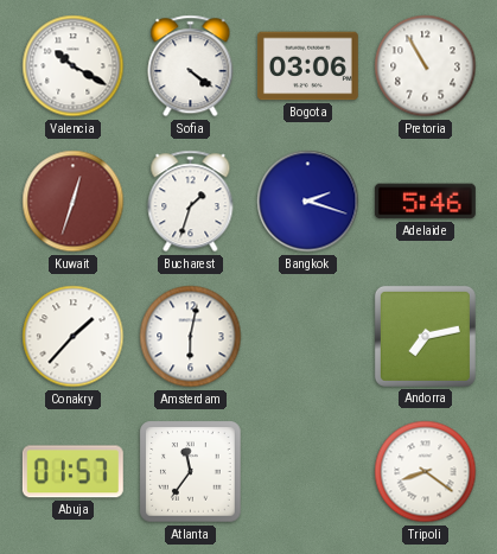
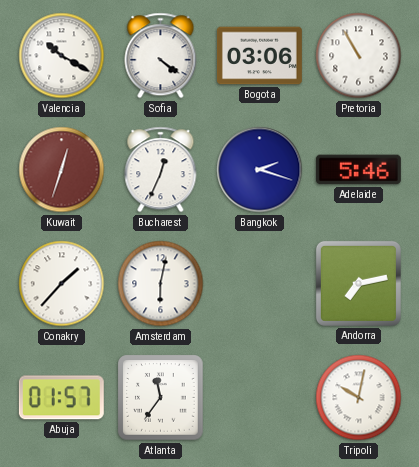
Bucharest: 1:33 -> 12:34
Tripoli: 8:21 -> 10:02
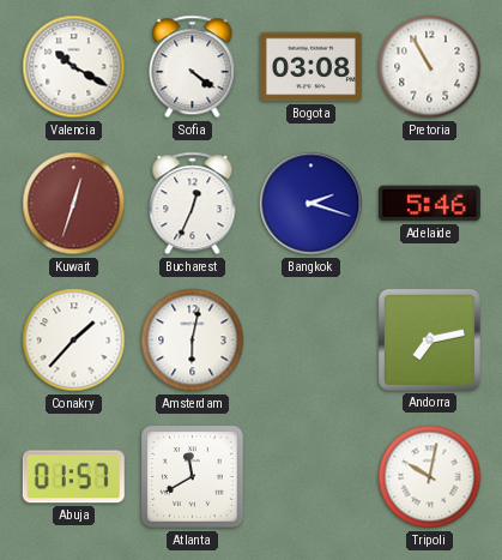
Bogota: 03:06 -> 03:08
Atlanta: 11:36 -> 11:40
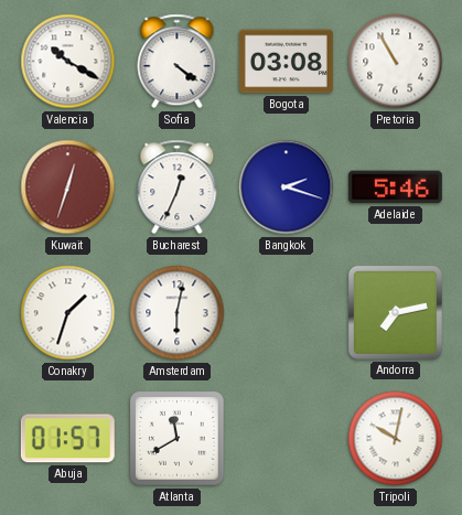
Conakry: 1:37 -> 1:33
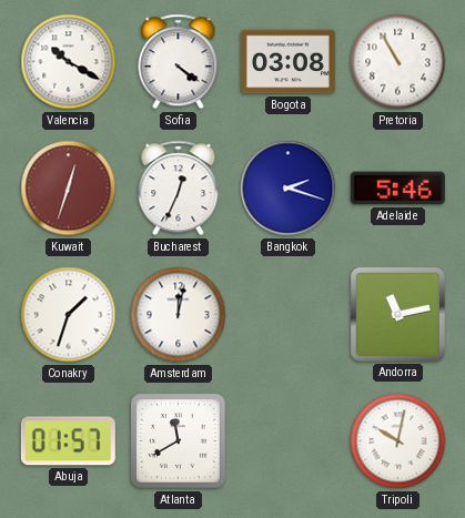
Amsterdam: 6:02 -> 12:02
Andorra: 7:13 -> 11:13
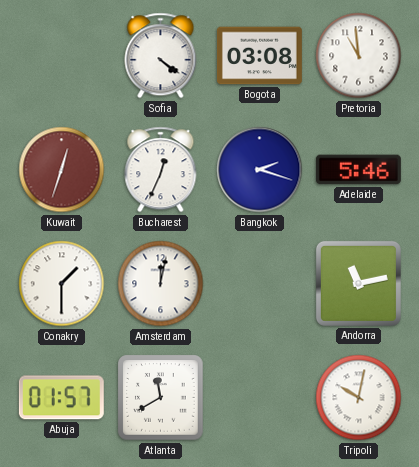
Valencia: 10:20 -> none
Pretoria: 10:55 -> 10:59
Conakry: 1:33 -> 1:30
